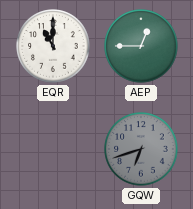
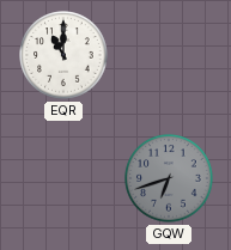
AEP: 12:45 -> none
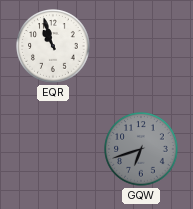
EQR: 11:00 -> 10:57
